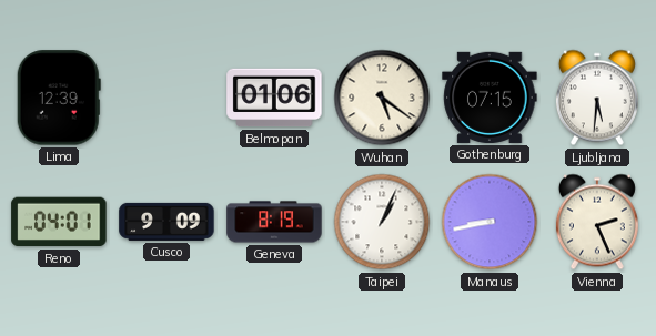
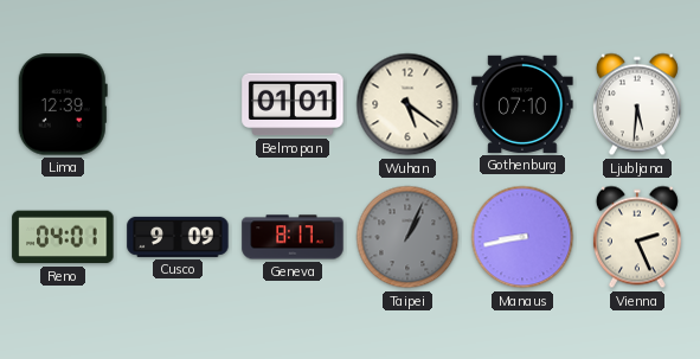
Belmopan: 01:06 -> 01:01
Gothenburg: 07:15 -> 07:10
Geneva: 8:19 -> 8:17
Taipei dial: white -> grey
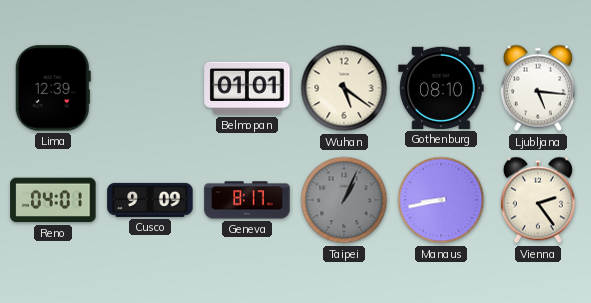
Gothenburg: 07:10 -> 08:10
Ljubljana: 5:31 -> 5:16
Vienna: 2:26 -> 2:24
